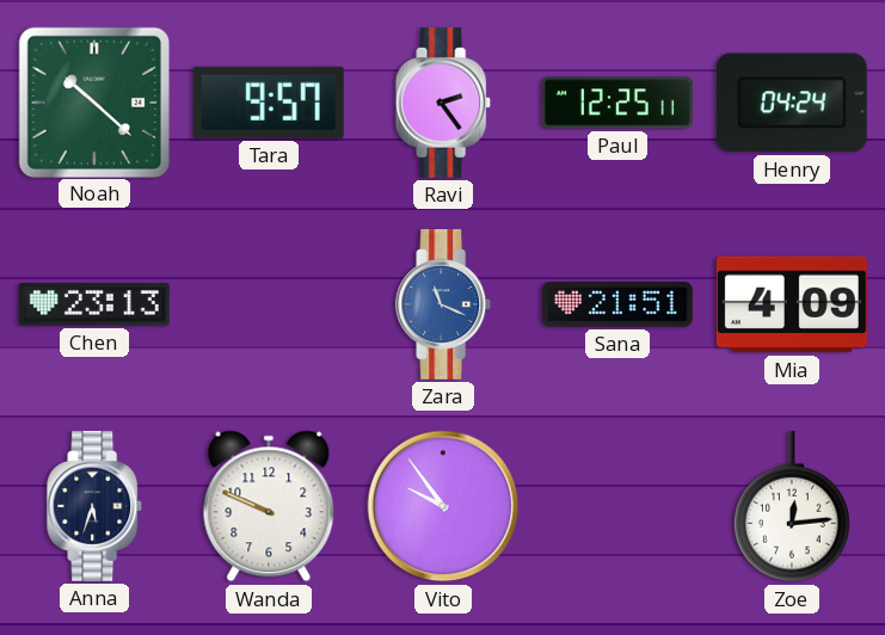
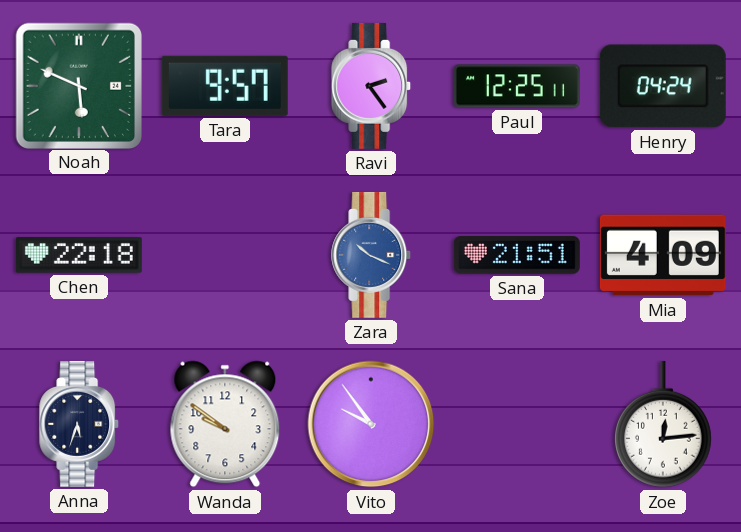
Noah: 10:22 -> 5:49
Chen: 23:13 -> 22:18
Zara: 11:19 -> 10:19
Wanda: 9:49 -> 9:51
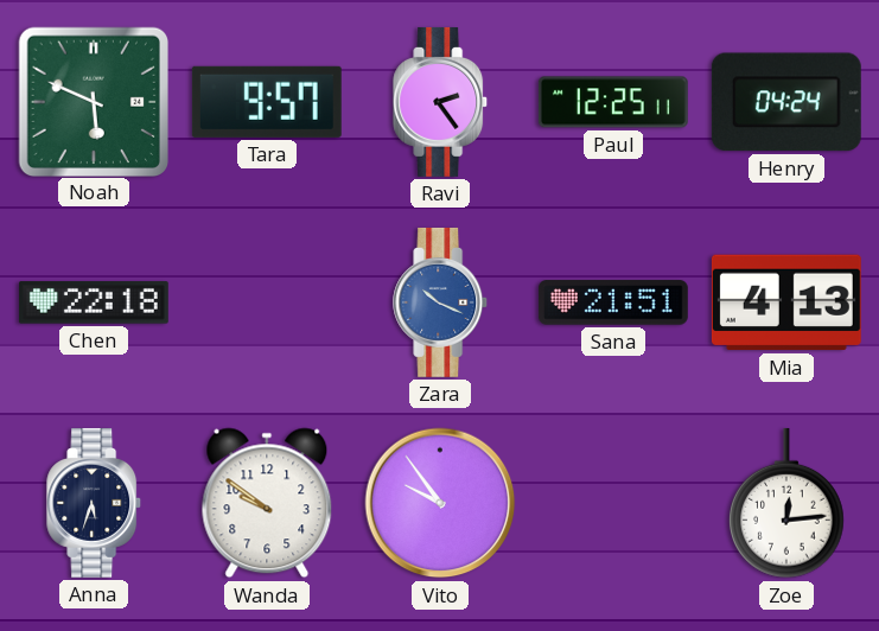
Mia: 4:09 -> 4:13
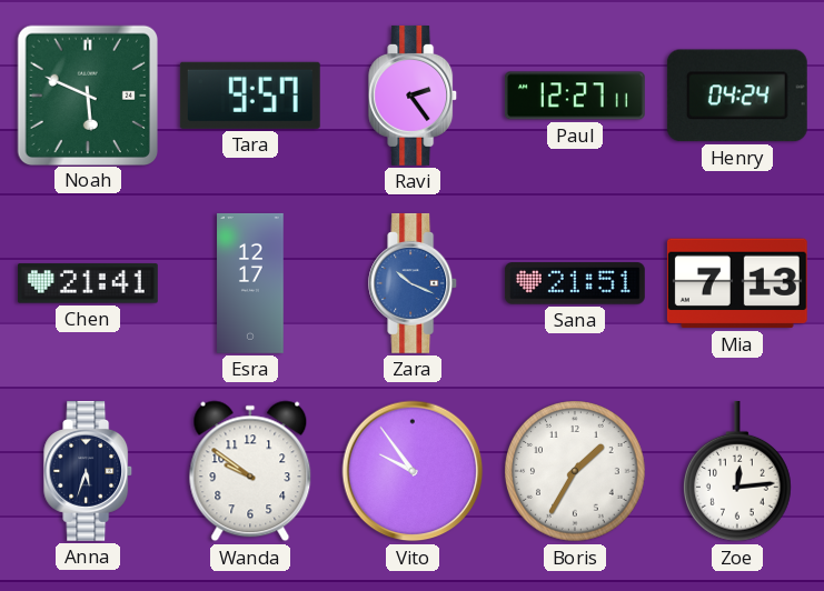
Paul: 12:25 -> 12:27
Chen: 22:18 -> 21:41
Esra: none -> 12:17
Mia: 4:13 -> 7:13
Boris: none -> 1:35
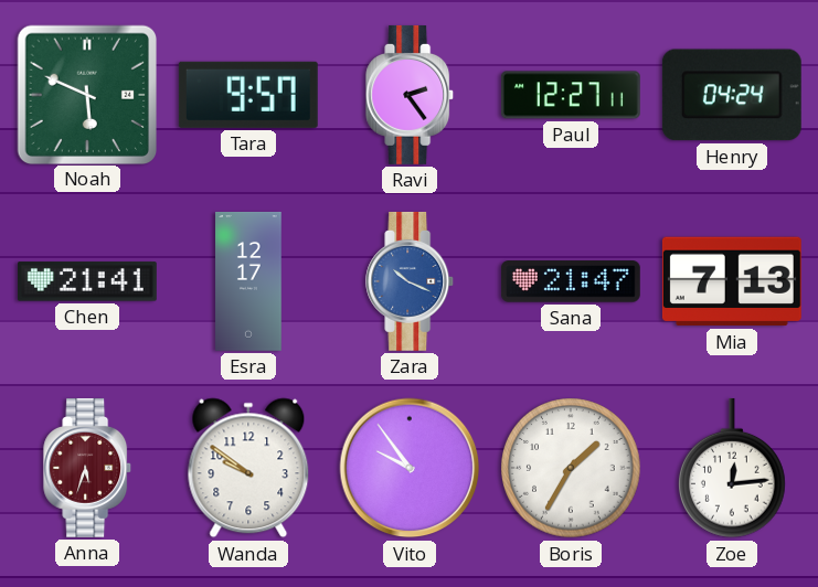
Sana: 21:51 -> 21:47
Anna dial: navy -> burgundy
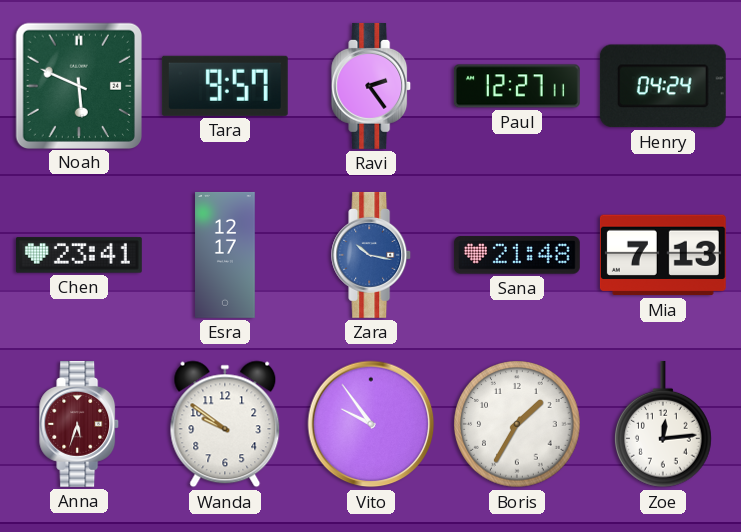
Chen: 21:41 -> 23:41
Zara: 10:19 -> 10:17
Sana: 21:47 -> 21:48
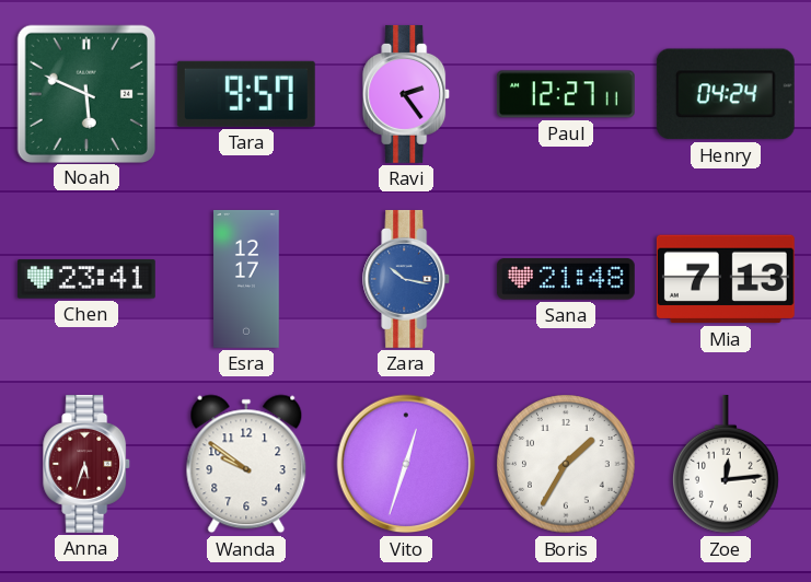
Vito: 9:54 -> 12:33
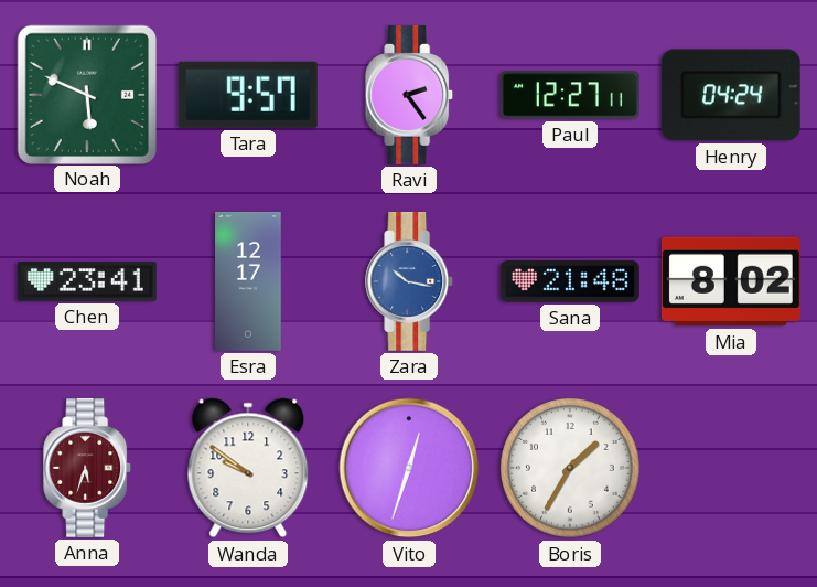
Mia: 7:13 -> 8:02
Zoe: 12:14 -> none
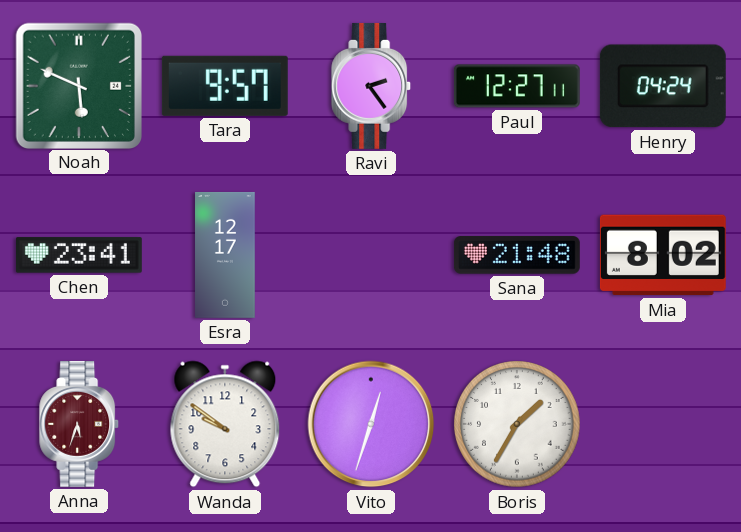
Zara: 10:17 -> none
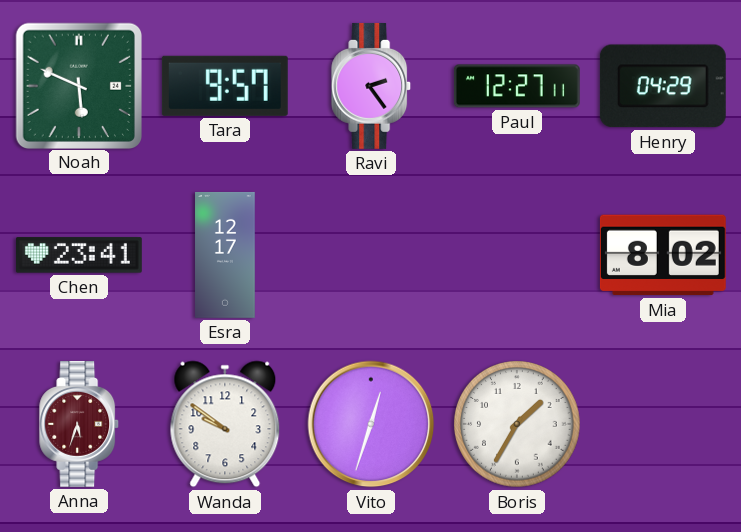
Henry: 04:24 -> 04:29
Sana: 21:48 -> none
